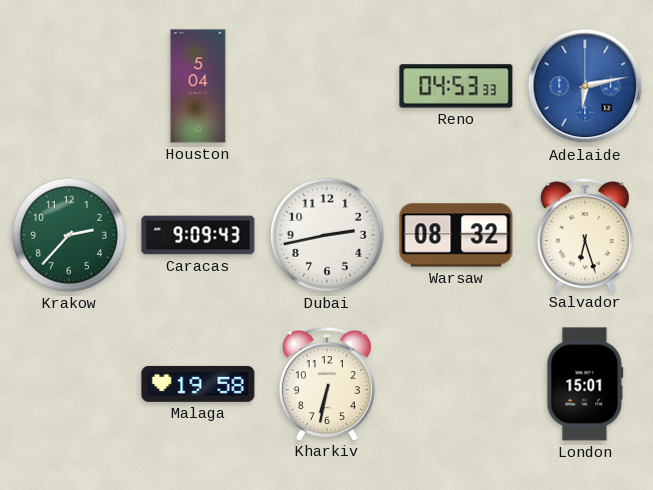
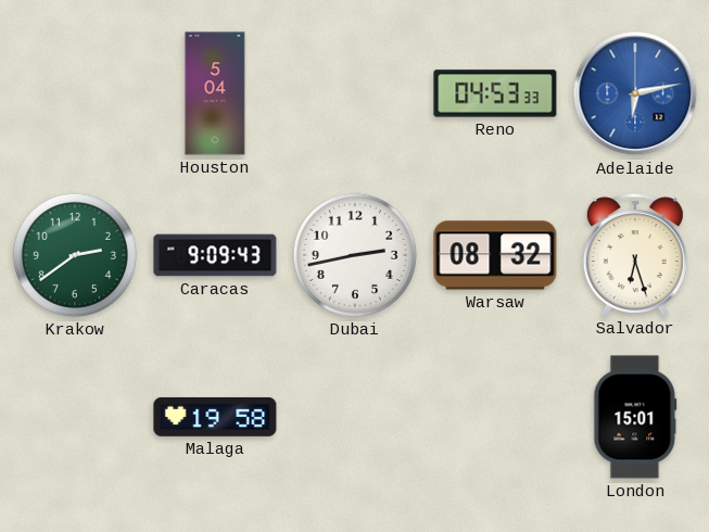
Krakow: 2:37 -> 2:39
Kharkiv: 6:32 -> none
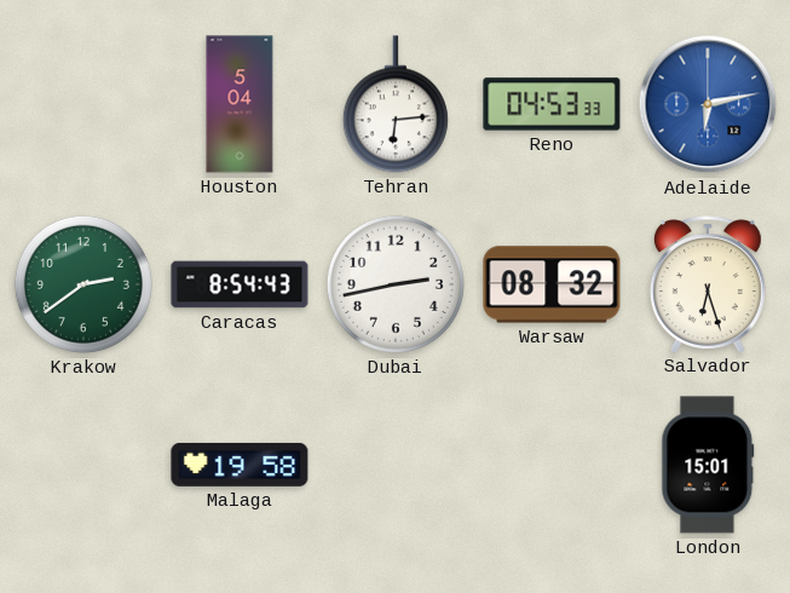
Tehran: none -> 6:14
Caracas: 9:09 -> 8:54
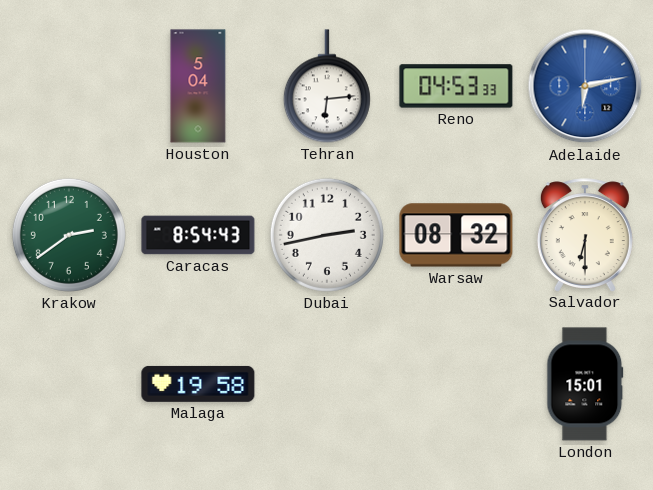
Salvador: 6:27 -> 6:30
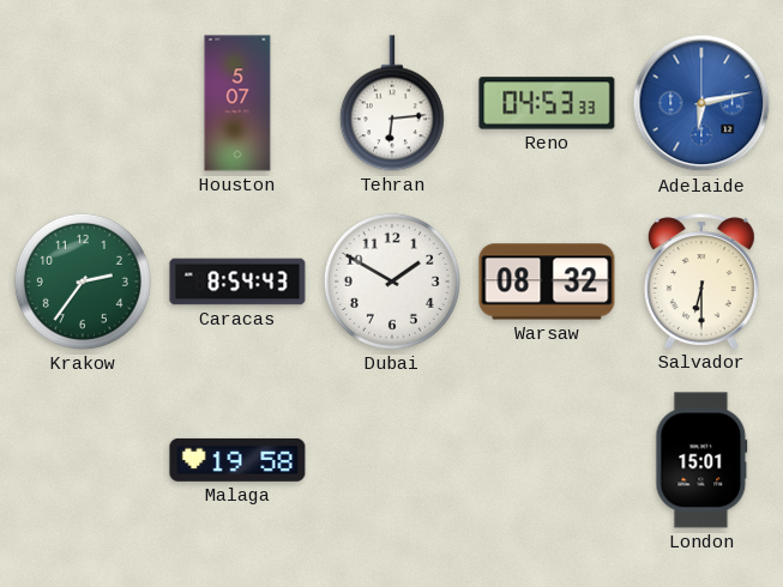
Houston: 5:04 -> 5:07
Krakow: 2:39 -> 2:36
Dubai: 2:43 -> 1:50
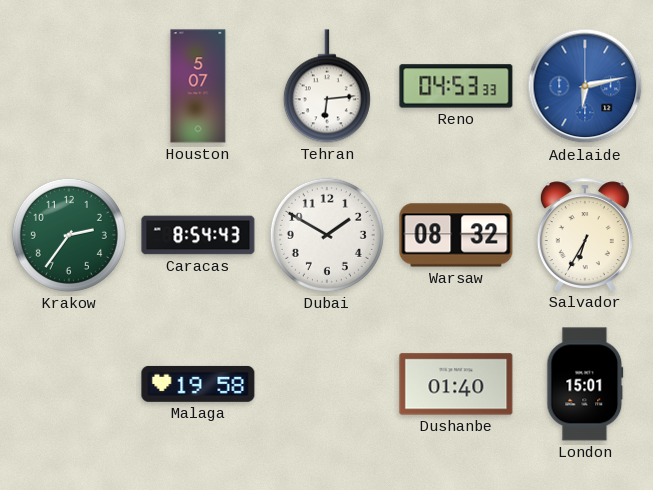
Salvador: 6:30 -> 6:35
Dushanbe: none -> 01:40
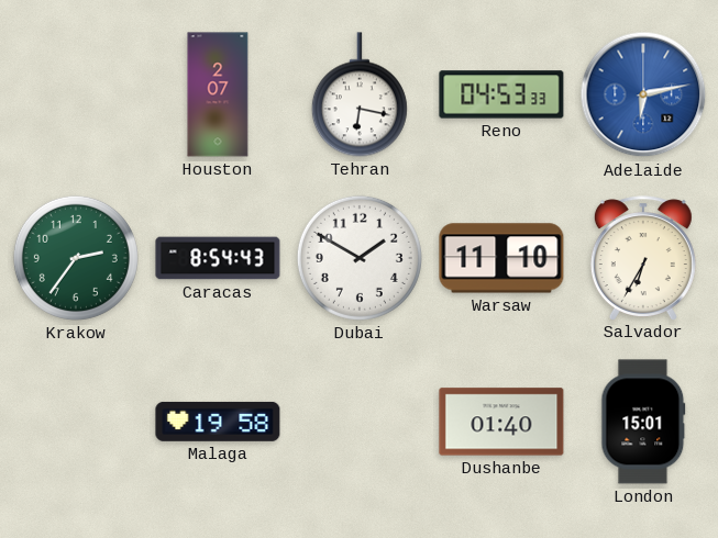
Houston: 5:07 -> 2:07
Tehran: 6:14 -> 6:17
Warsaw: 08:32 -> 11:10
